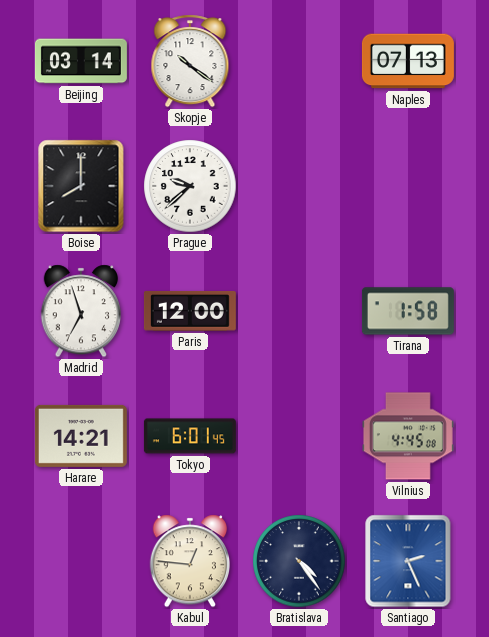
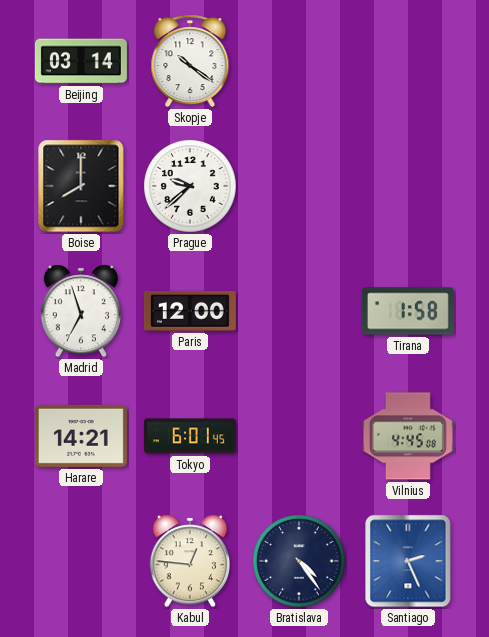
Naples: 07:13 -> none
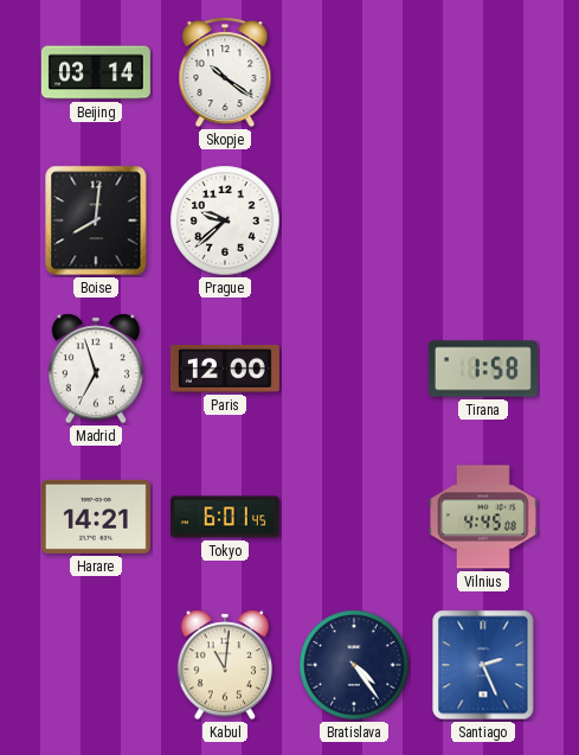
Boise: 8:00 -> 8:01
Kabul: 12:46 -> 11:01
